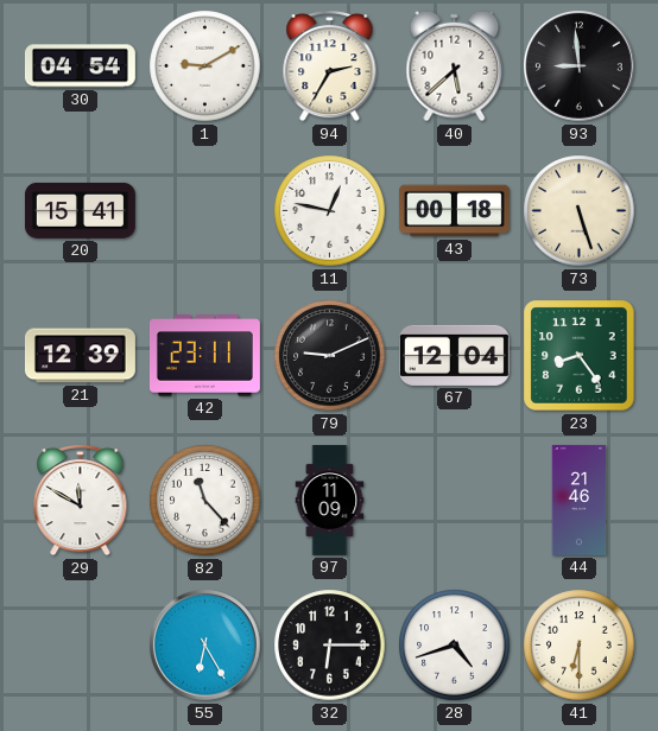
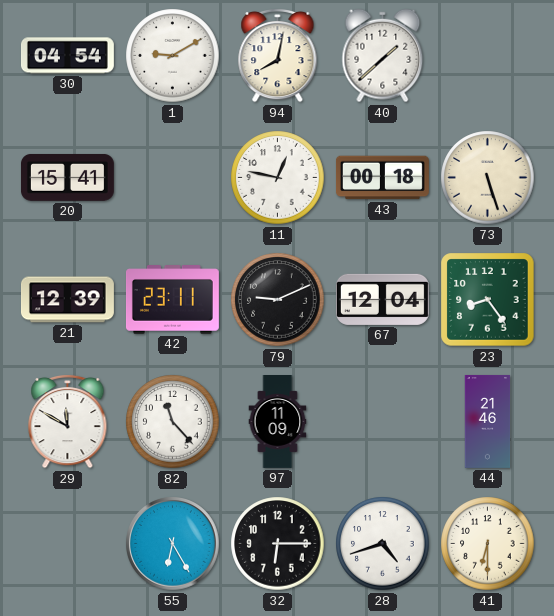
94: 2:35 -> 8:02
40: 5:38 -> 1:38
93: 8:59 -> none
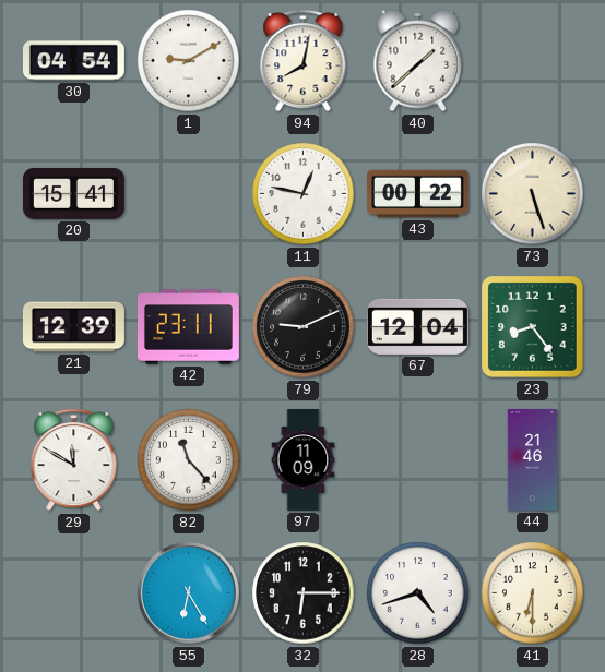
43: 00:18 -> 00:22
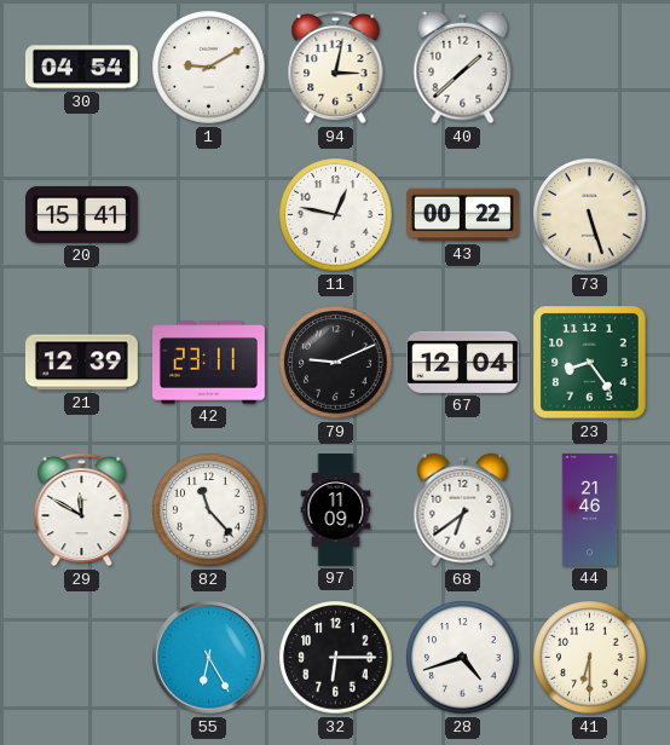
94: 8:02 -> 3:02
68: none -> 6:39
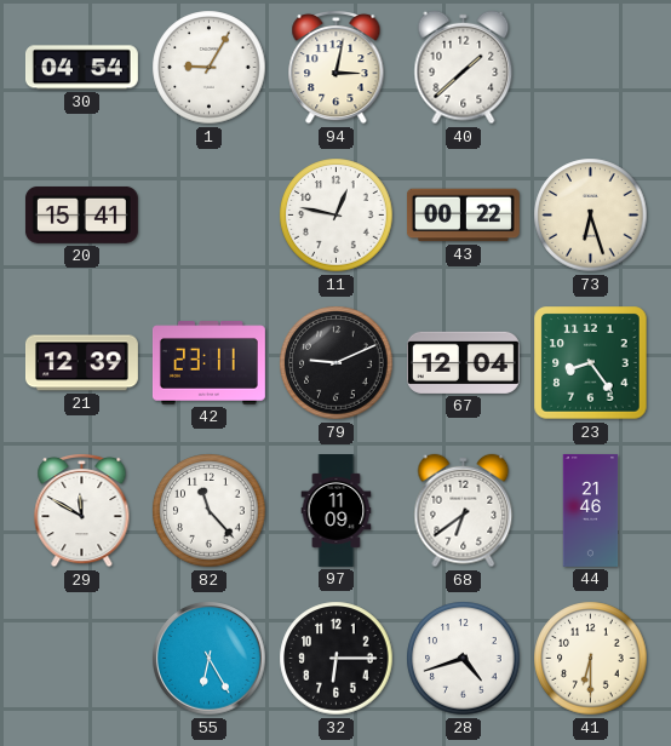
1: 9:10 -> 9:05
73: 5:27 -> 6:27
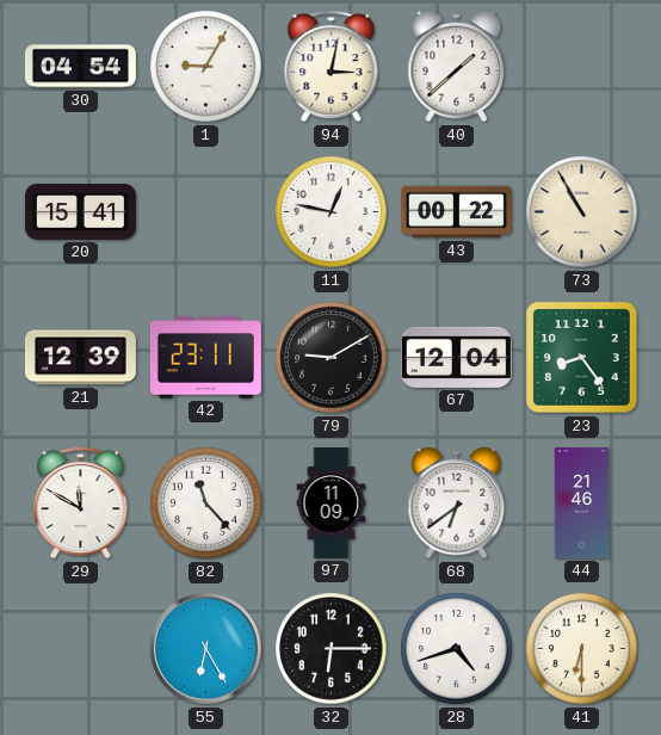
73: 6:27 -> 10:55
79: 9:11 -> 9:10
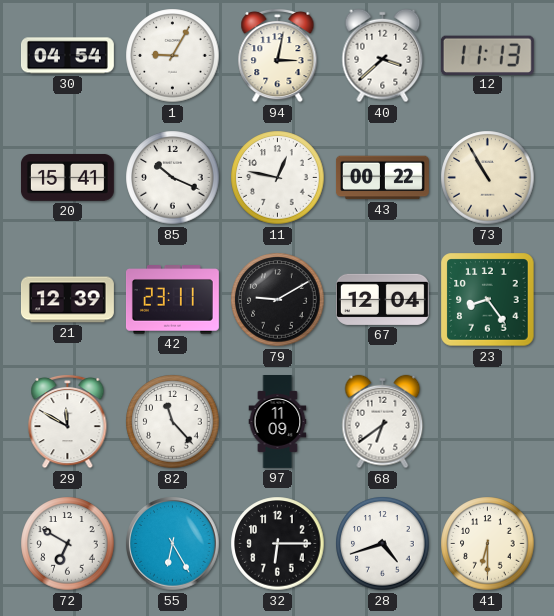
40: 1:38 -> 3:38
12: none -> 11:13
85: none -> 10:19
44: 21:46 -> none
72: none -> 6:50
